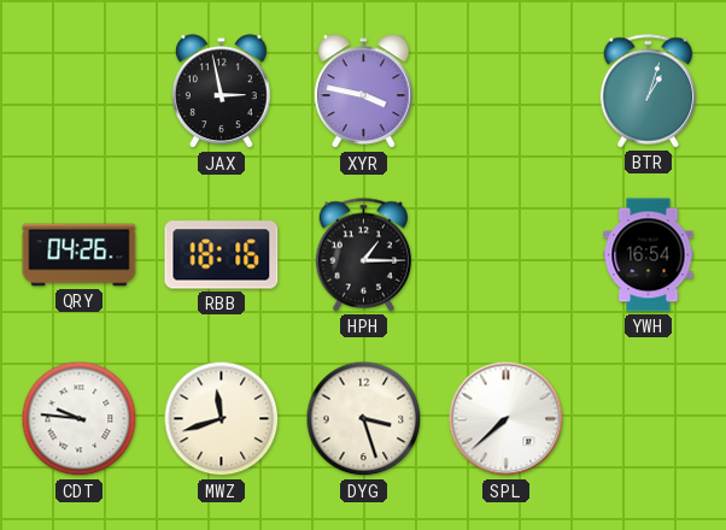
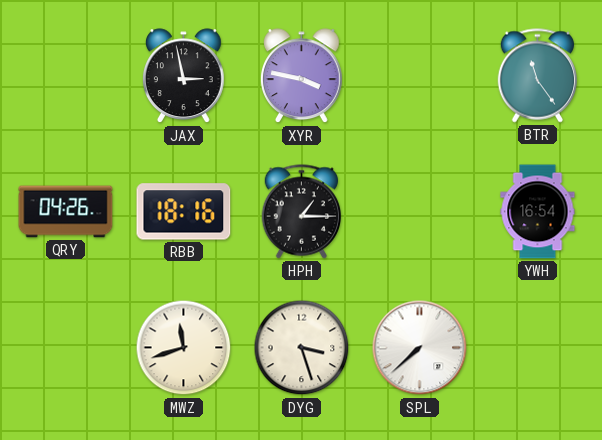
BTR: 1:03 -> 11:24
CDT: 9:46 -> none
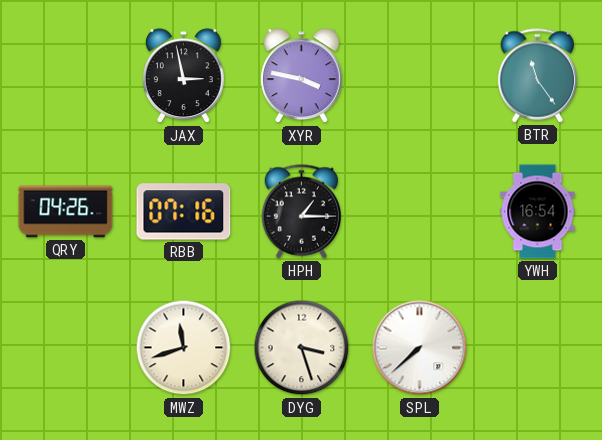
RBB: 18:16 -> 07:16
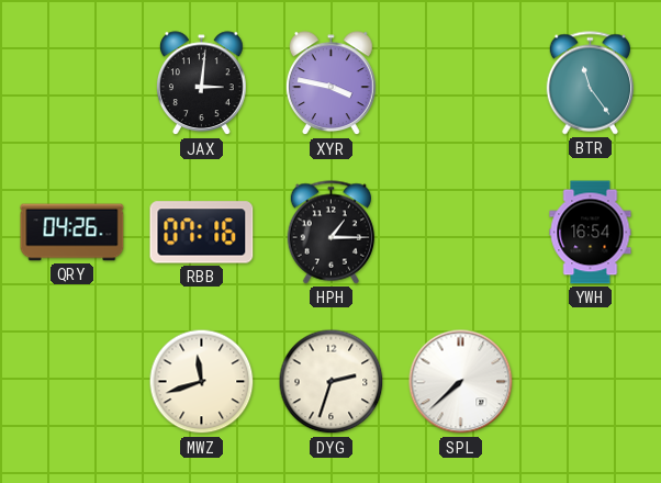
JAX: 2:58 -> 3:01
DYG: 3:27 -> 2:33
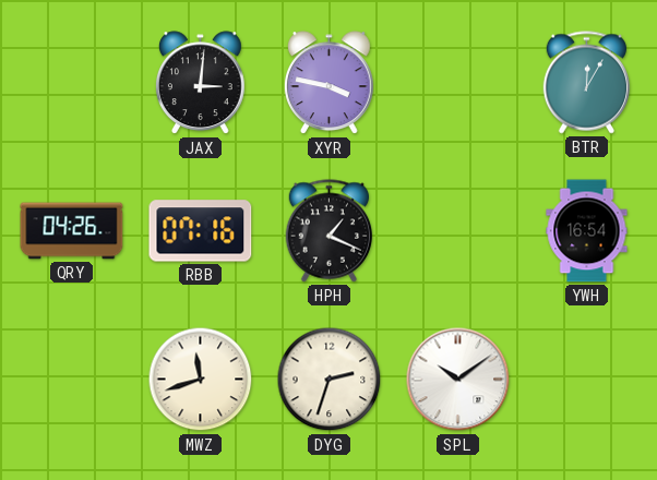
BTR: 11:24 -> 12:05
HPH: 1:15 -> 1:19
SPL: 7:38 -> 10:09
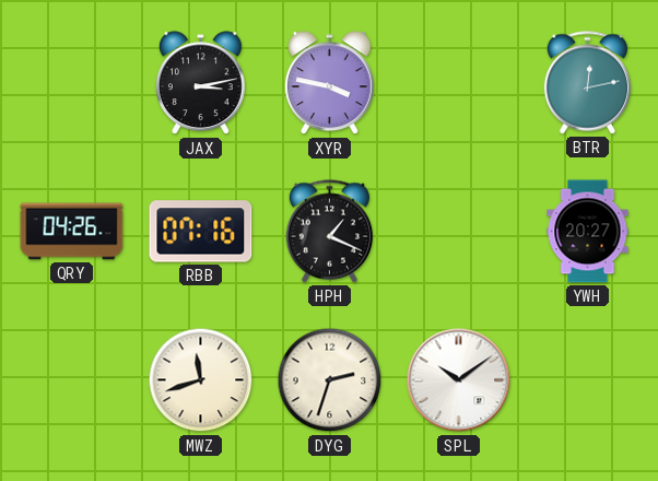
JAX: 3:01 -> 3:13
BTR: 12:05 -> 12:13
YWH: 16:54 -> 20:27
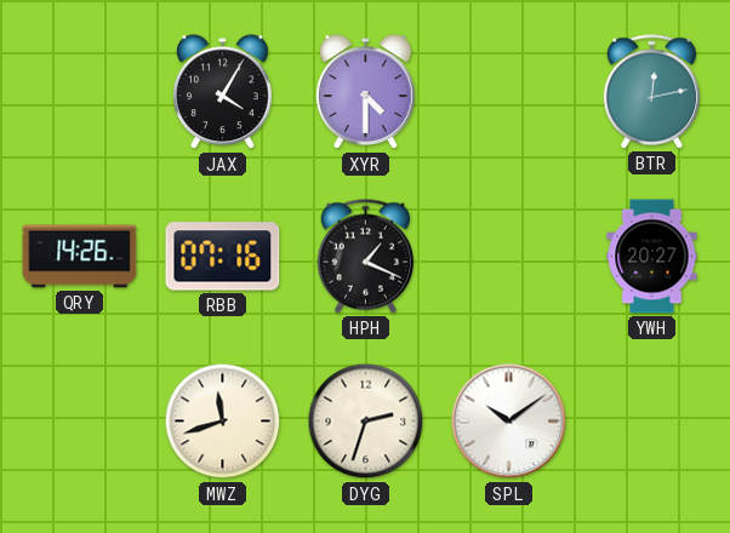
JAX: 3:13 -> 4:05
XYR: 3:47 -> 4:30
QRY: 04:26 -> 14:26
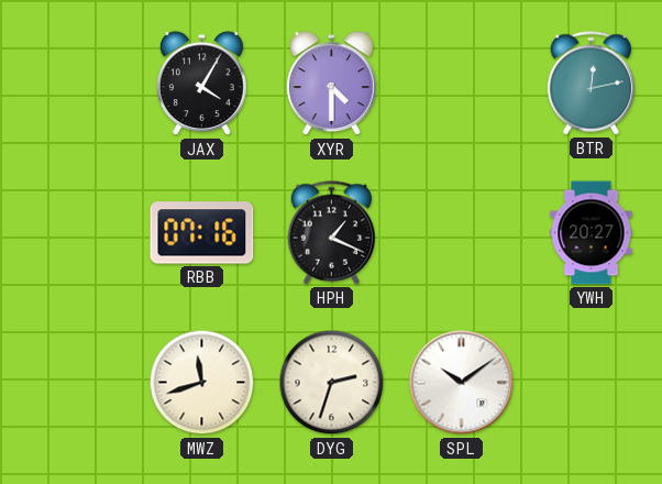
QRY: 14:26 -> none
